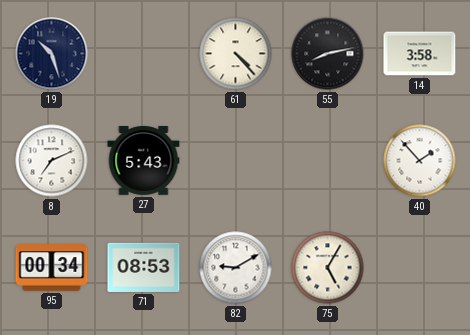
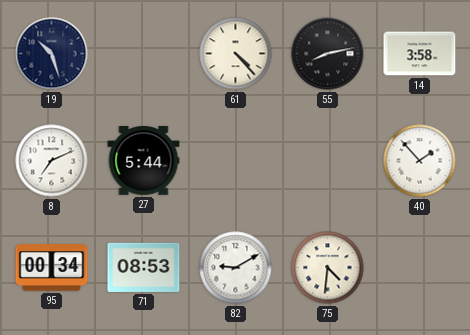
27: 5:43 -> 5:44
75: 5:05 -> 4:31
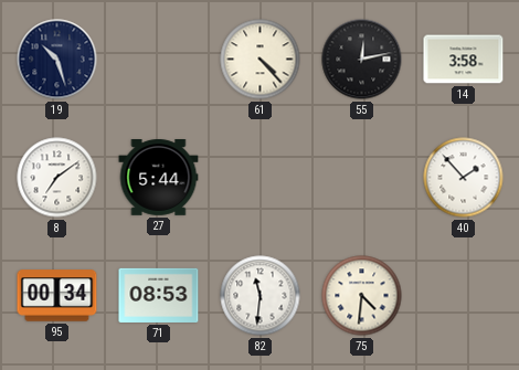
55: 8:13 -> 12:13
8: 7:11 -> 7:09
82: 9:10 -> 11:31
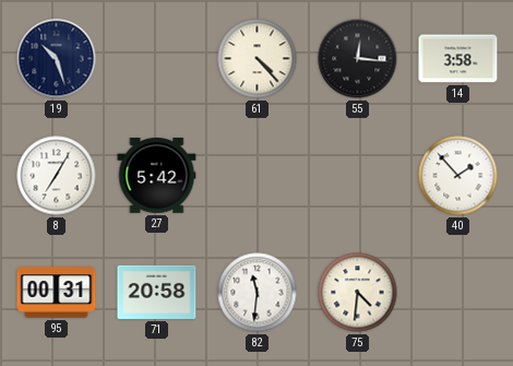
55: 12:13 -> 12:16
8: 7:09 -> 7:05
27: 5:44 -> 5:42
95: 00:34 -> 00:31
71: 08:53 -> 20:58
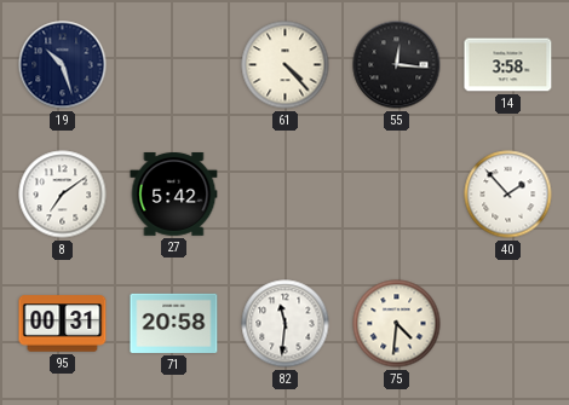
8: 7:05 -> 7:09
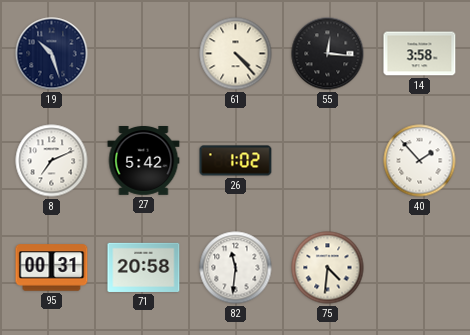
8: 7:09 -> 7:11
26: none -> 1:02
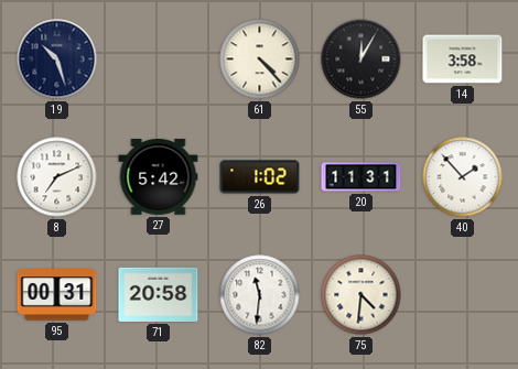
55: 12:16 -> 12:05
20: none -> 11:31
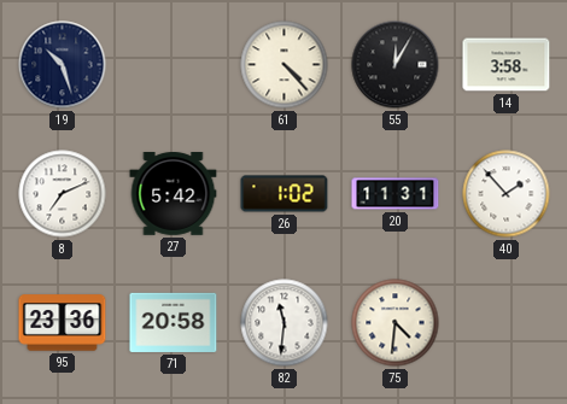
95: 00:31 -> 23:36
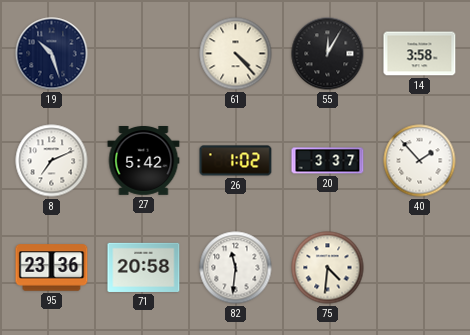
20: 11:31 -> 3:37
